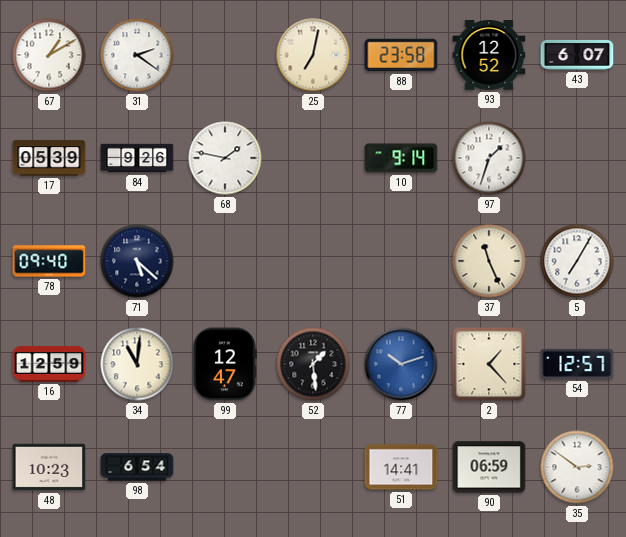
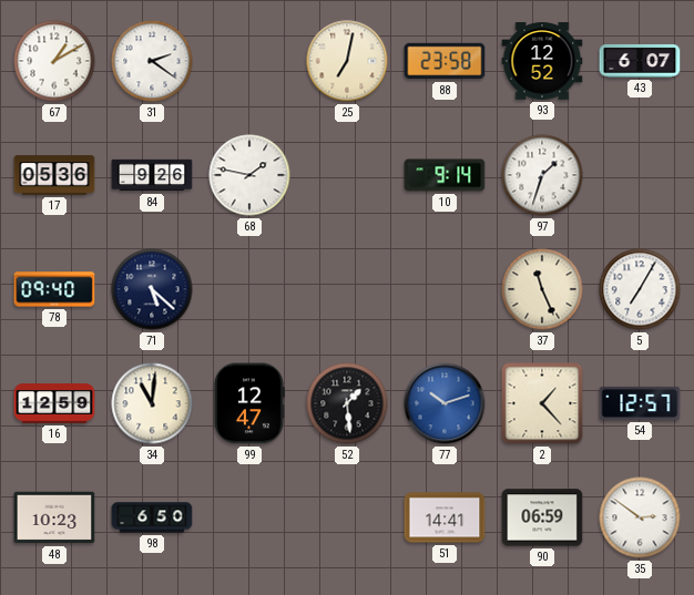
17: 05:39 -> 05:36
98: 6:54 -> 6:50
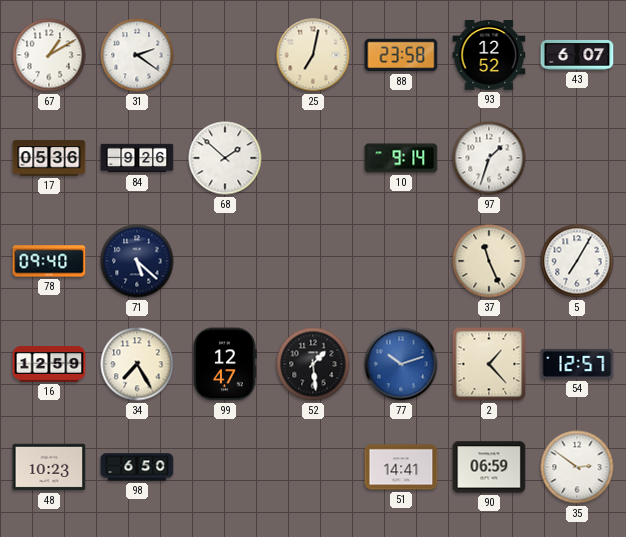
68: 1:47 -> 1:52
34: 11:01 -> 7:25
